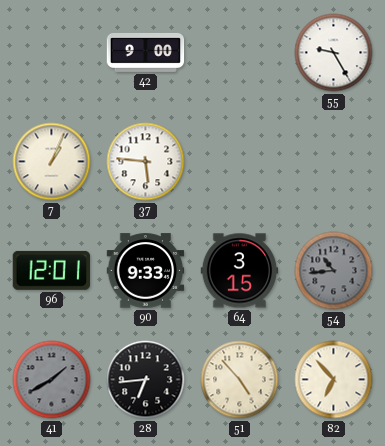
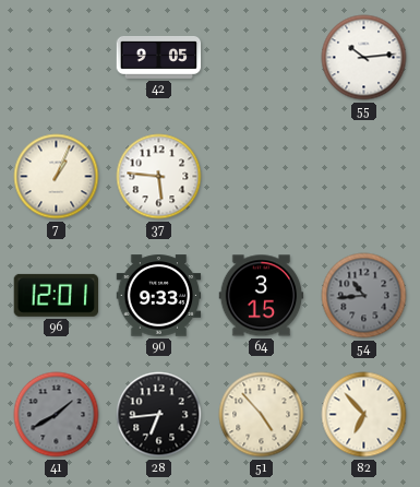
42: 9:00 -> 9:05
55: 9:25 -> 10:14
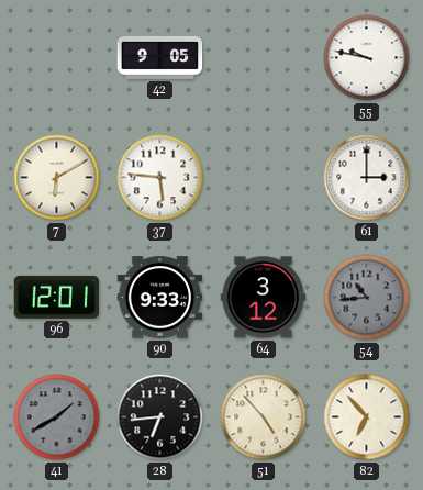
55: 10:14 -> 9:47
7: 1:04 -> 6:10
61: none -> 3:00
64: 3:15 -> 3:12
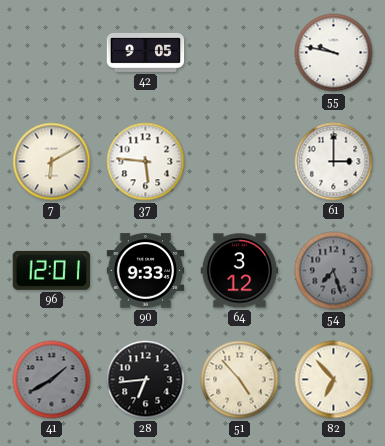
54: 10:44 -> 7:27
